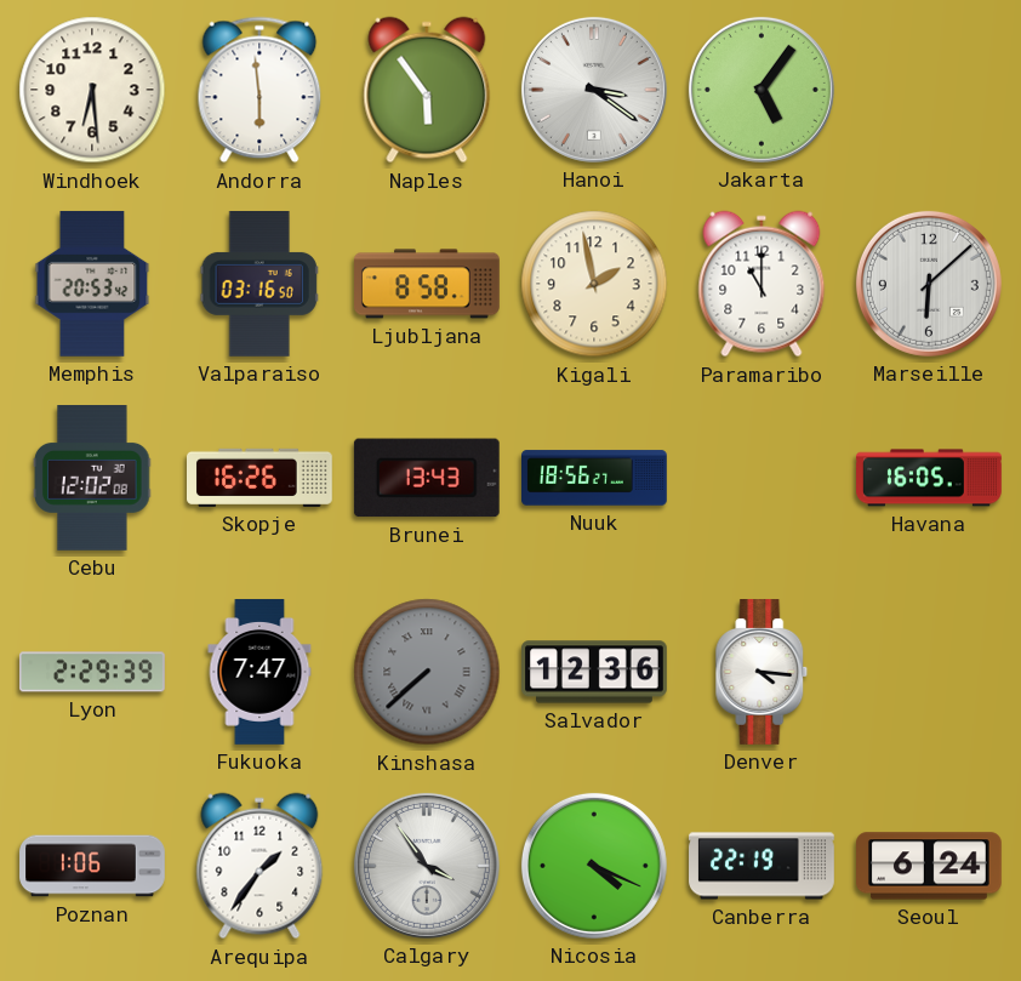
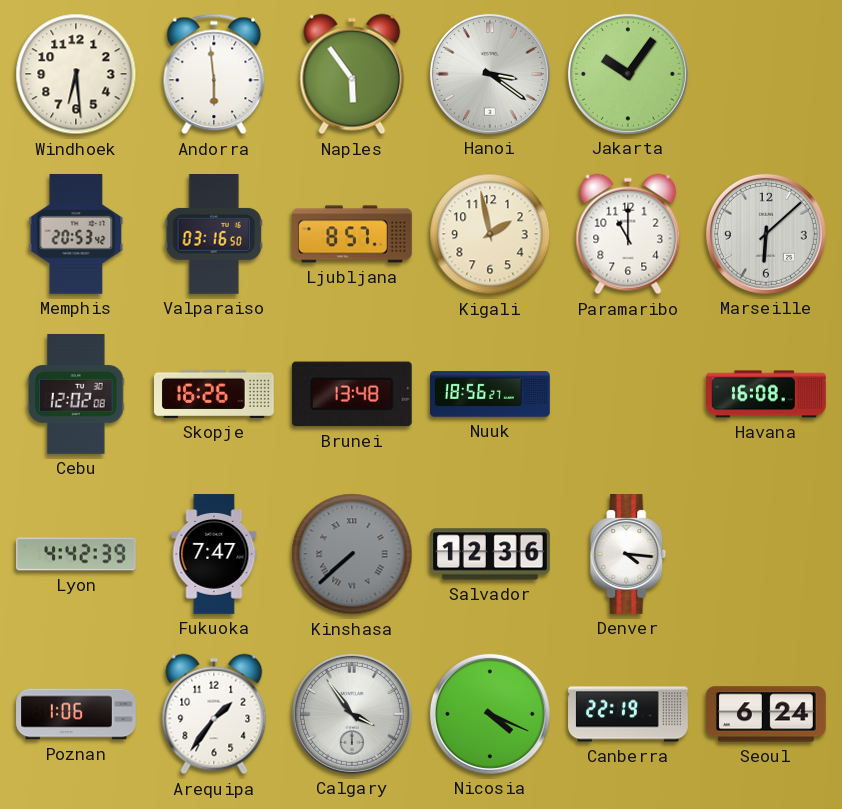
Jakarta: 5:06 -> 10:06
Ljubljana: 8:58 -> 8:57
Brunei: 13:43 -> 13:48
Havana: 16:05 -> 16:08
Lyon: 2:29 -> 4:42
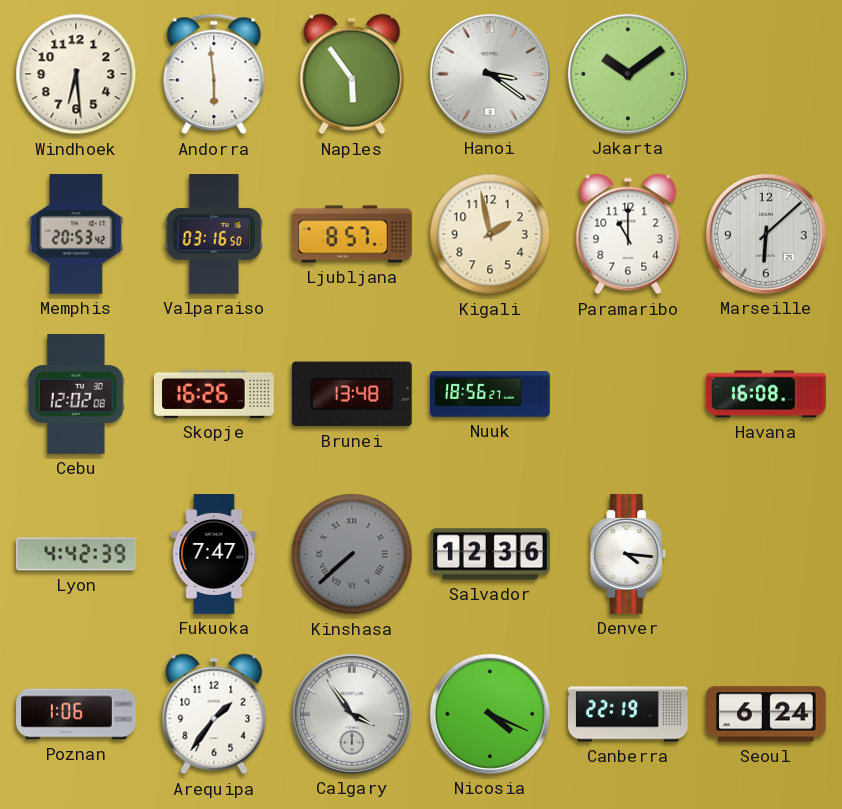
Jakarta: 10:06 -> 10:09
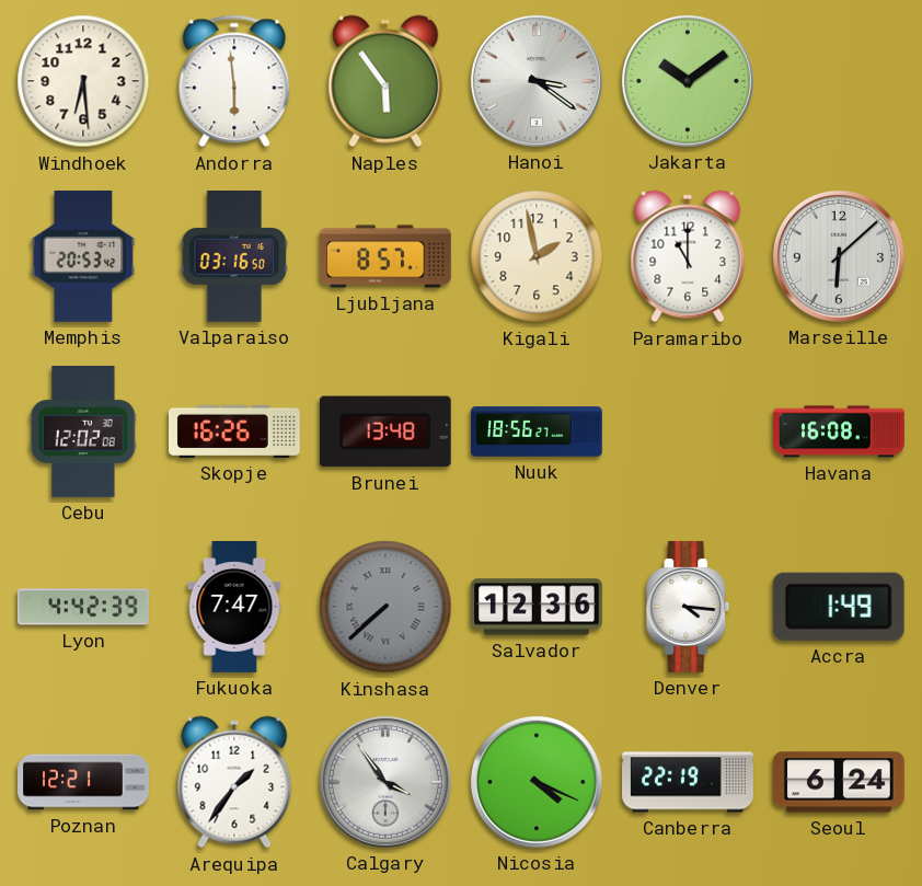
Accra: none -> 1:49
Poznan: 1:06 -> 12:21
